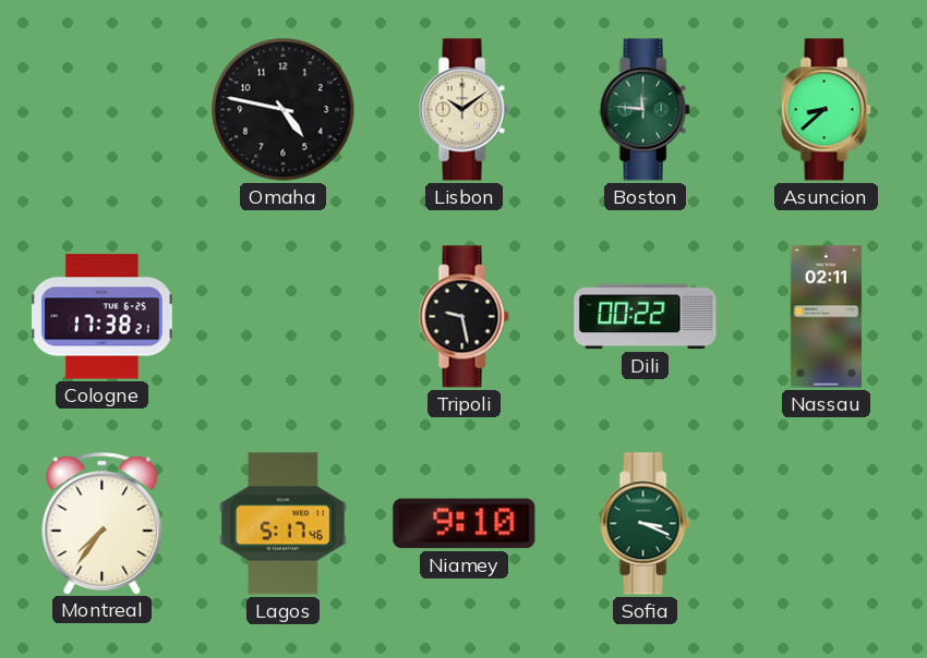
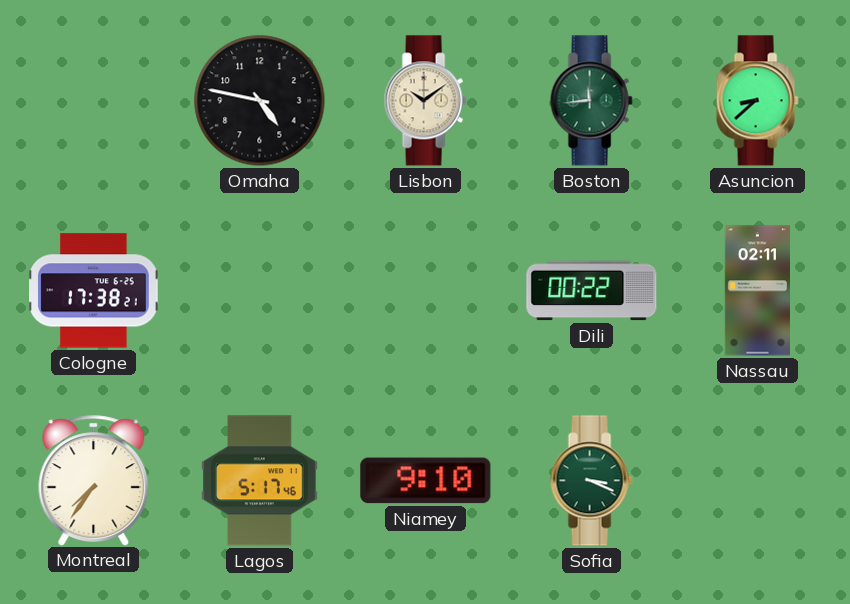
Boston: 11:46 -> 11:44
Tripoli: 9:28 -> none
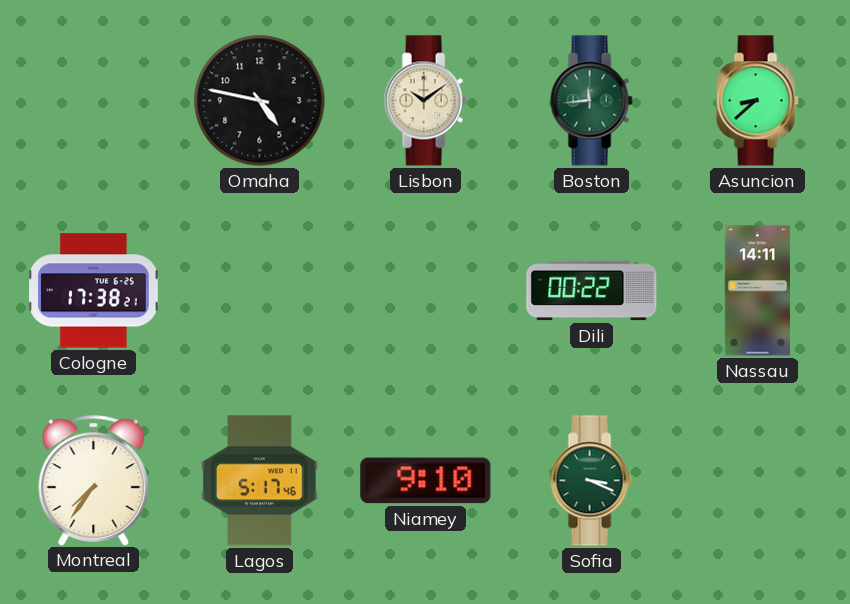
Nassau: 02:11 -> 14:11
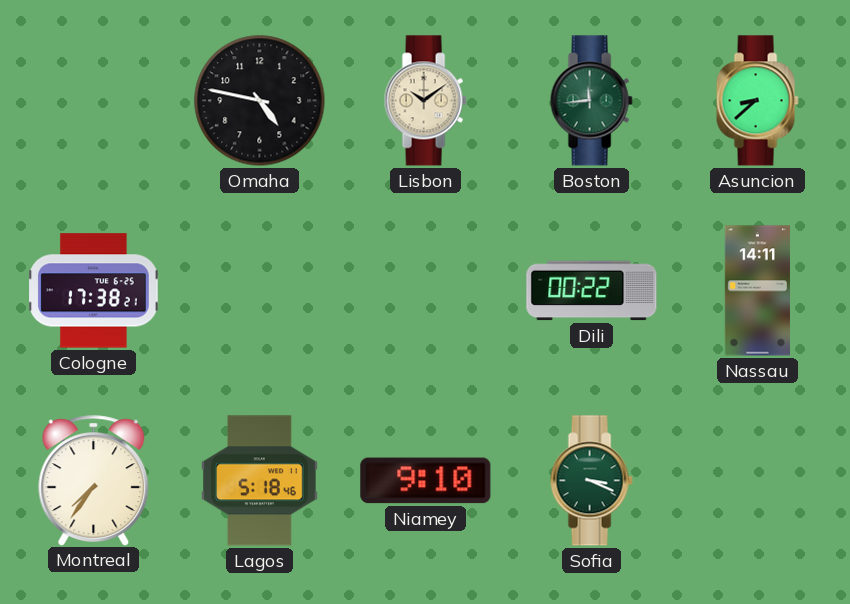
Lagos: 5:17 -> 5:18
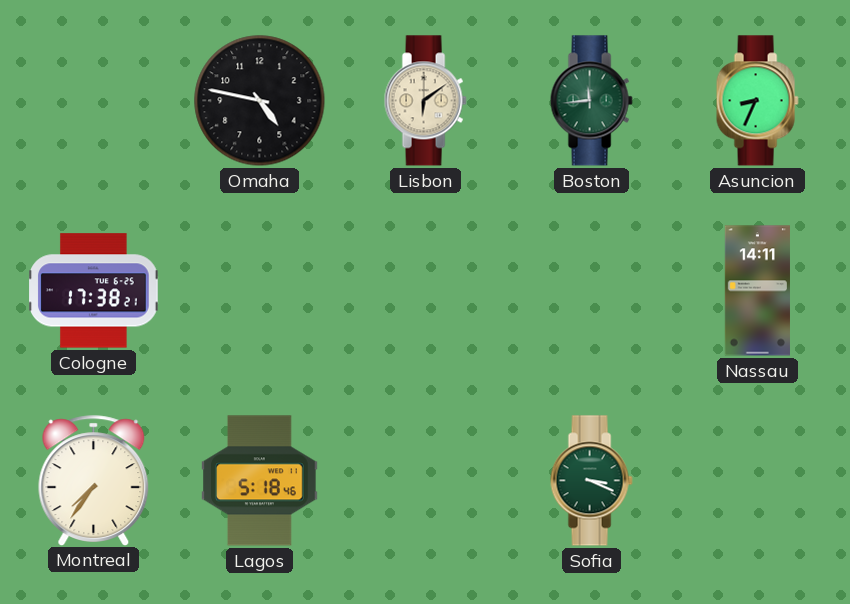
Lisbon: 10:09 -> 6:09
Asuncion: 8:38 -> 8:34
Dili: 00:22 -> none
Niamey: 9:10 -> none
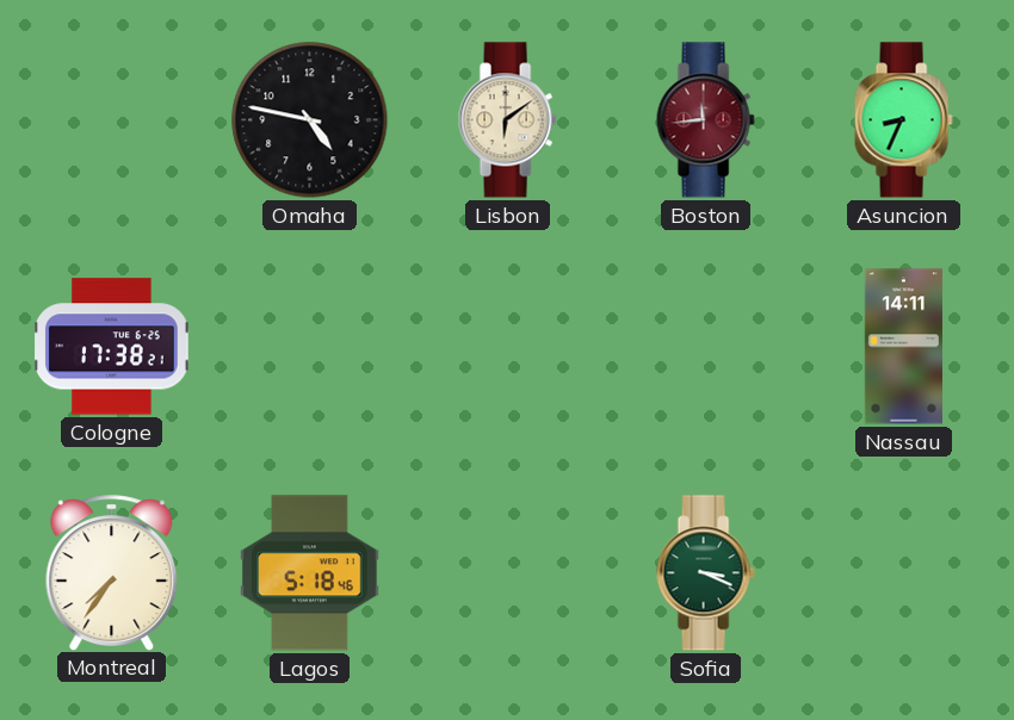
Boston dial: green -> burgundy
